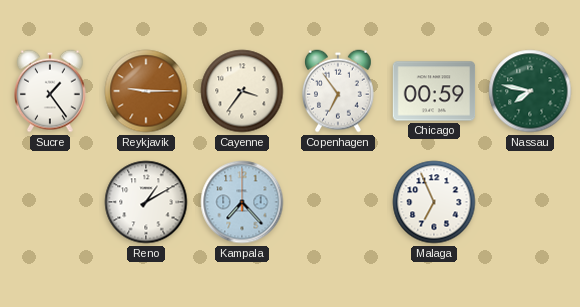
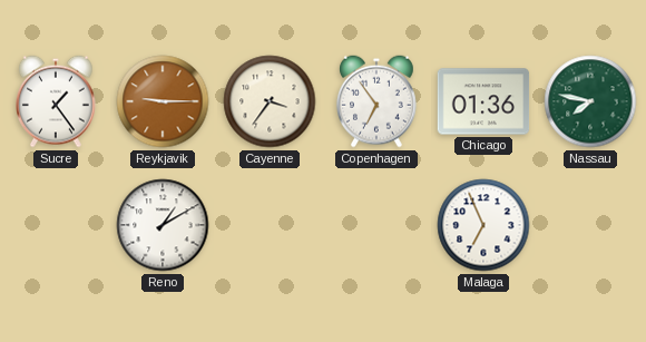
Chicago: 00:59 -> 01:36
Kampala: 7:23 -> none
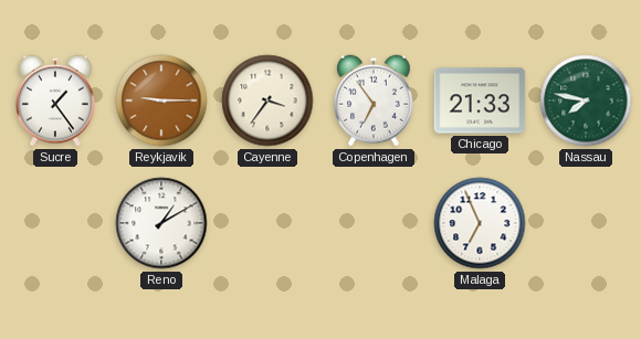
Chicago: 01:36 -> 21:33
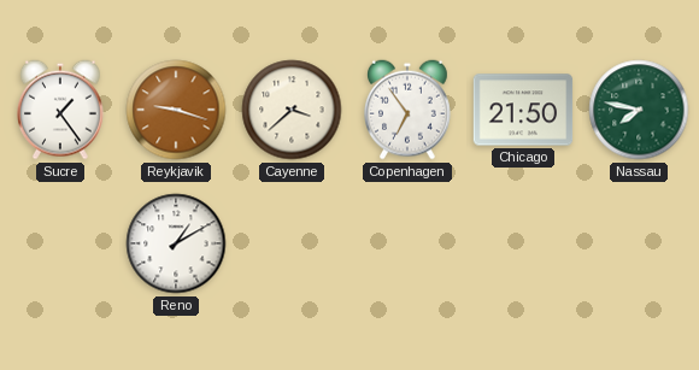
Reykjavik: 9:15 -> 9:18
Cayenne: 3:36 -> 3:38
Chicago: 21:33 -> 21:50
Malaga: 6:56 -> none
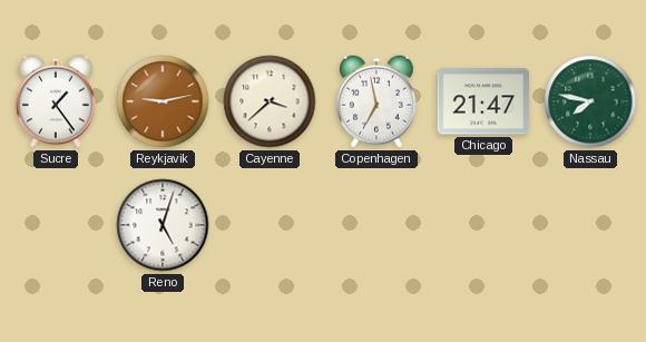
Reykjavik: 9:18 -> 9:13
Copenhagen: 6:54 -> 6:58
Chicago: 21:50 -> 21:47
Reno: 1:10 -> 5:03
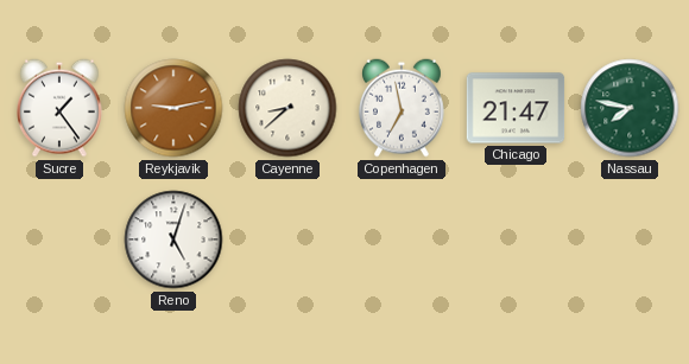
Cayenne: 3:38 -> 8:38
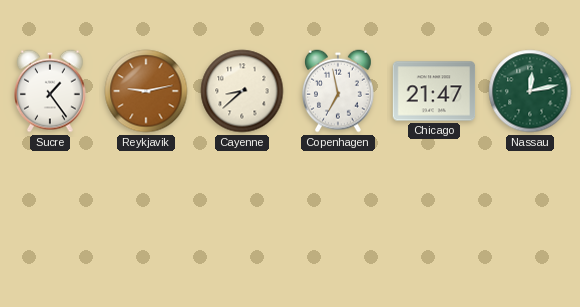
Nassau: 7:47 -> 12:13
Reno: 5:03 -> none
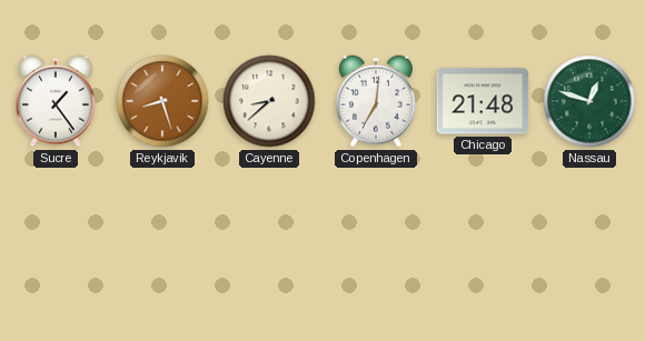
Reykjavik: 9:13 -> 8:27
Copenhagen: 6:58 -> 7:01
Chicago: 21:47 -> 21:48
Nassau: 12:13 -> 12:48
